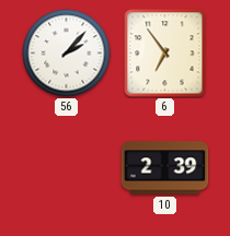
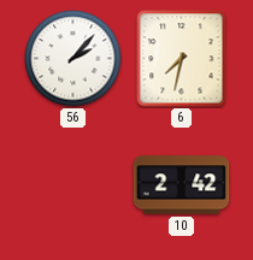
6: 6:54 -> 7:32
10: 2:39 -> 2:42
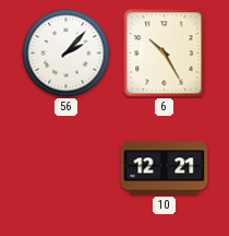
6: 7:32 -> 10:25
10: 2:42 -> 12:21
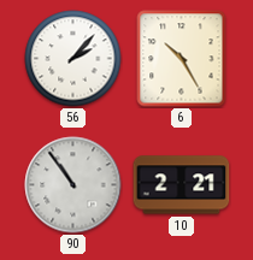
90: none -> 10:54
10: 12:21 -> 2:21
